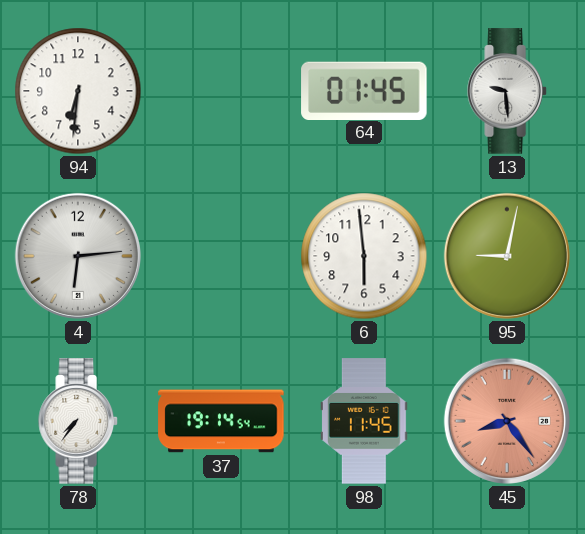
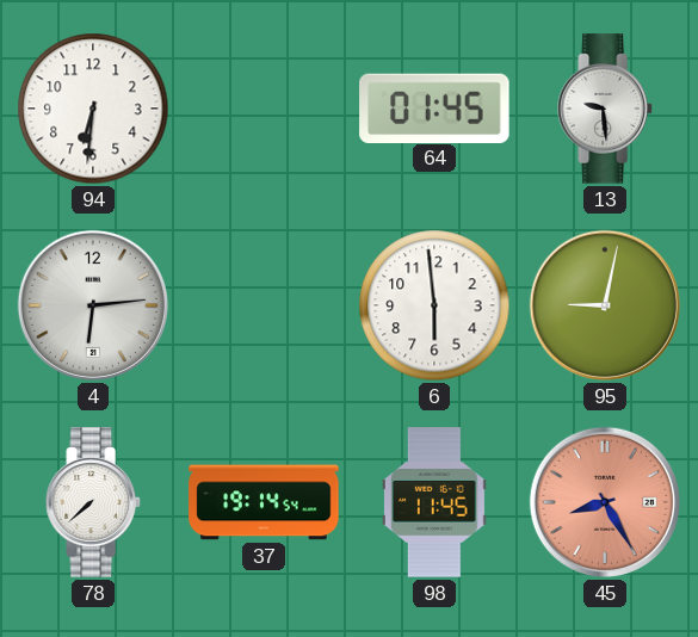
78: 7:36 -> 7:38
45: 8:24 -> 8:25
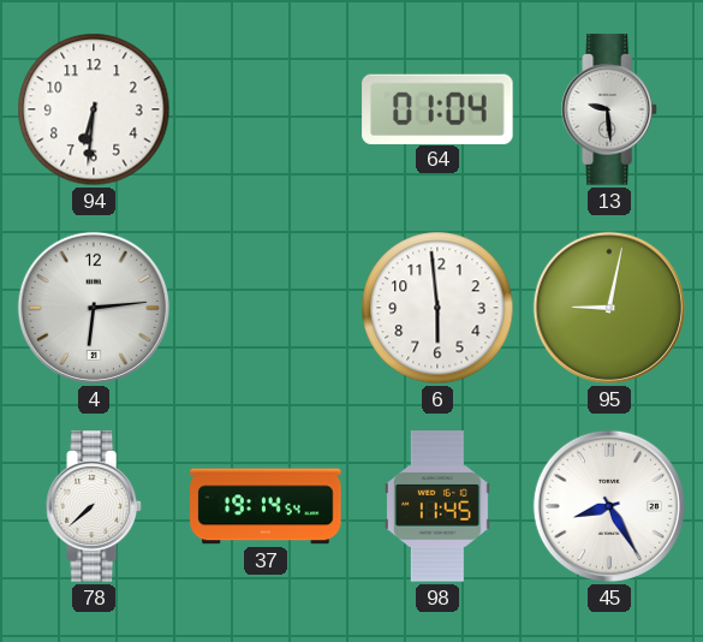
64: 01:45 -> 01:04
45 dial: salmon -> white
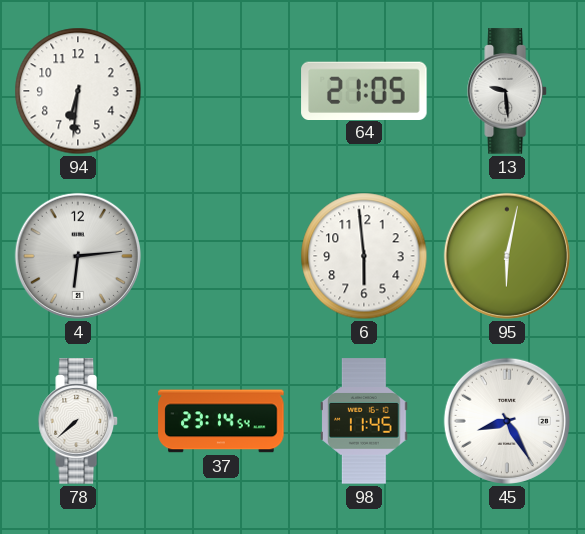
64: 01:04 -> 21:05
95: 9:02 -> 6:02
37: 19:14 -> 23:14
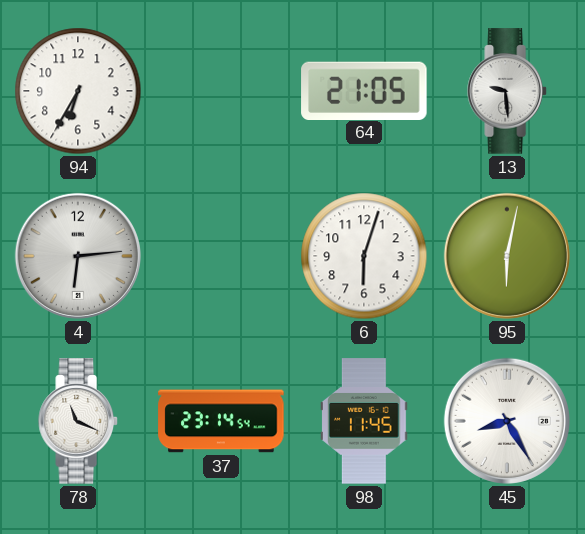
94: 6:31 -> 6:35
6: 5:59 -> 6:03
78: 7:38 -> 11:19
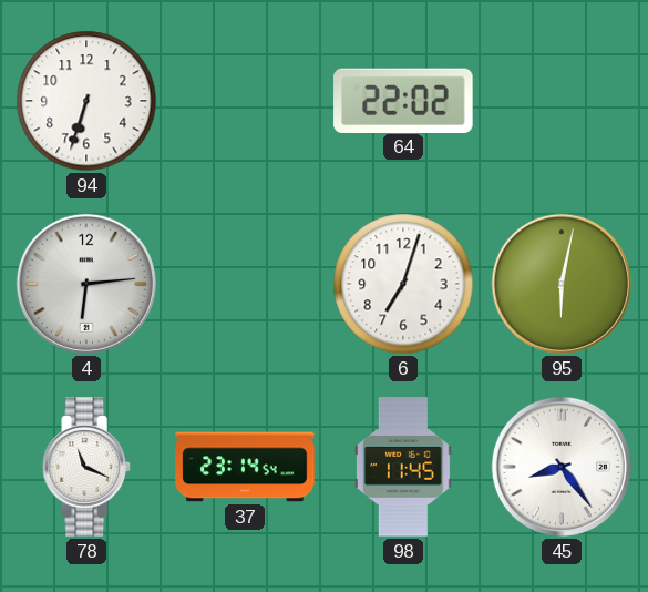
94: 6:35 -> 6:33
64: 21:05 -> 22:02
13: 9:29 -> none
6: 6:03 -> 7:03
45: 8:25 -> 8:24
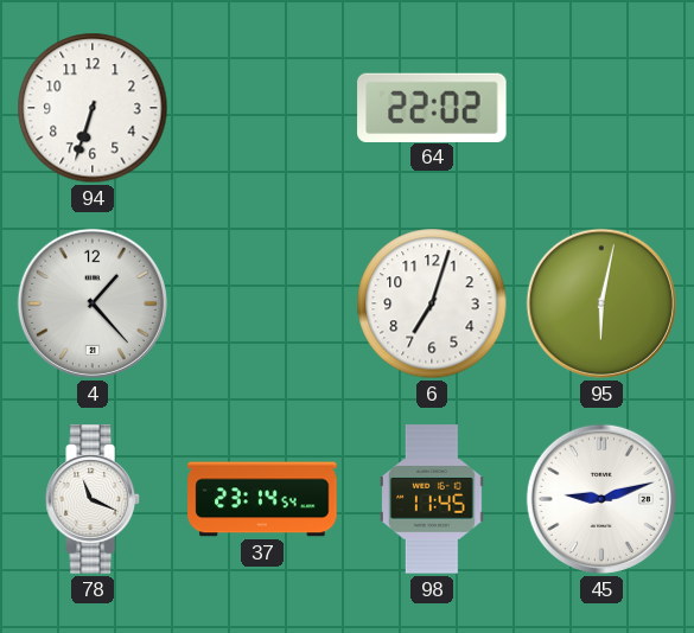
4: 6:14 -> 1:23
45: 8:24 -> 9:12
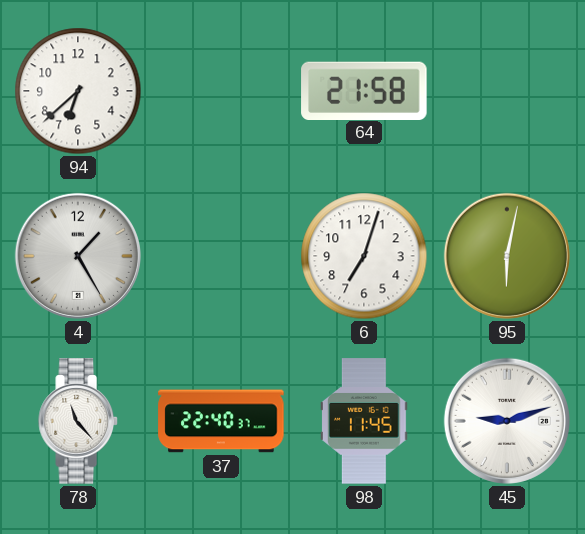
94: 6:33 -> 6:38
64: 22:02 -> 21:58
4: 1:23 -> 1:25
78: 11:19 -> 11:23
37: 23:14 -> 22:40
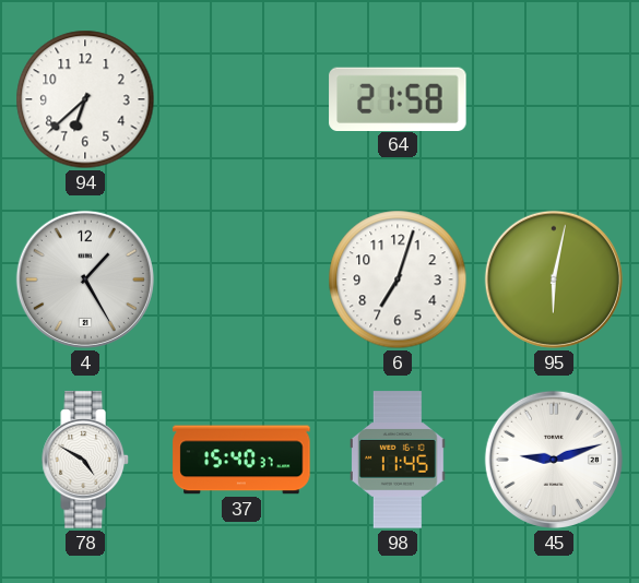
78: 11:23 -> 4:50
37: 22:40 -> 15:40
